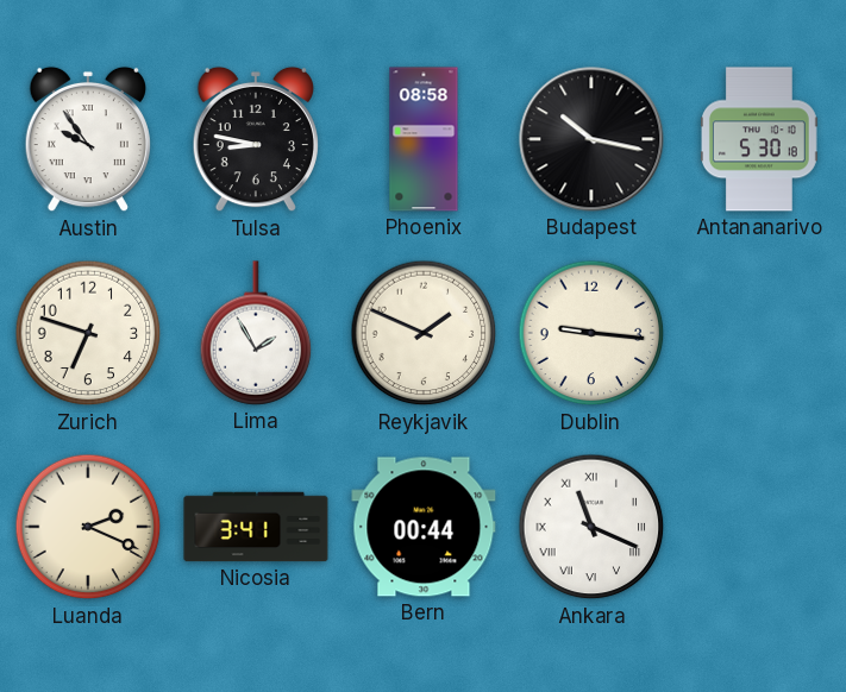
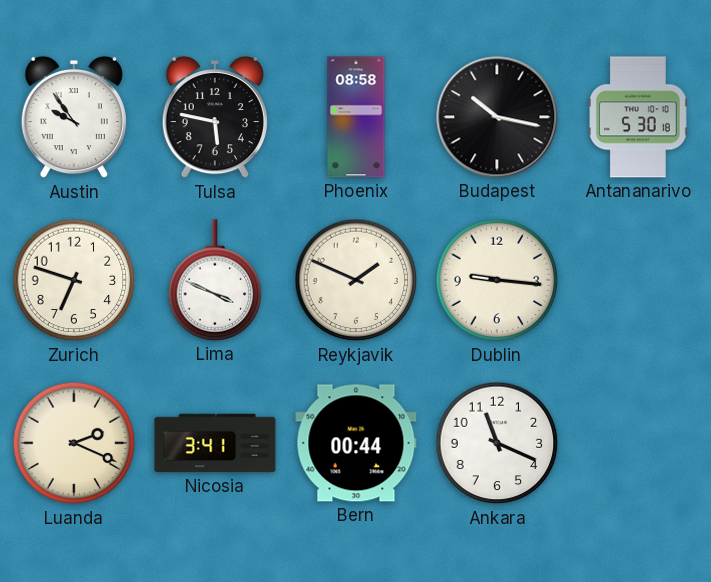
Tulsa: 8:47 -> 5:47
Lima: 1:55 -> 3:49
Ankara numerals: Roman -> Arabic
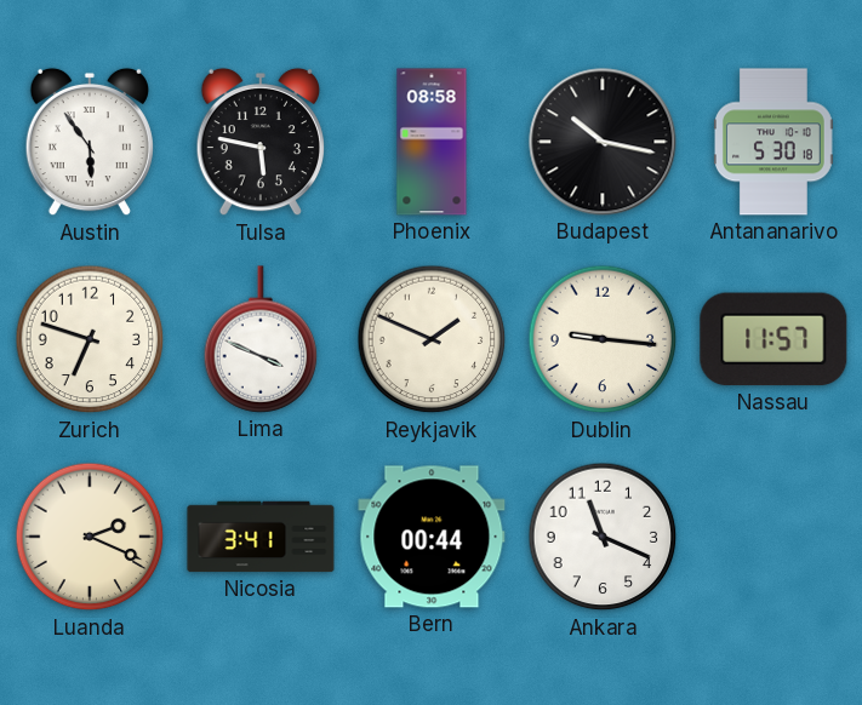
Austin: 9:54 -> 5:54
Nassau: none -> 11:57
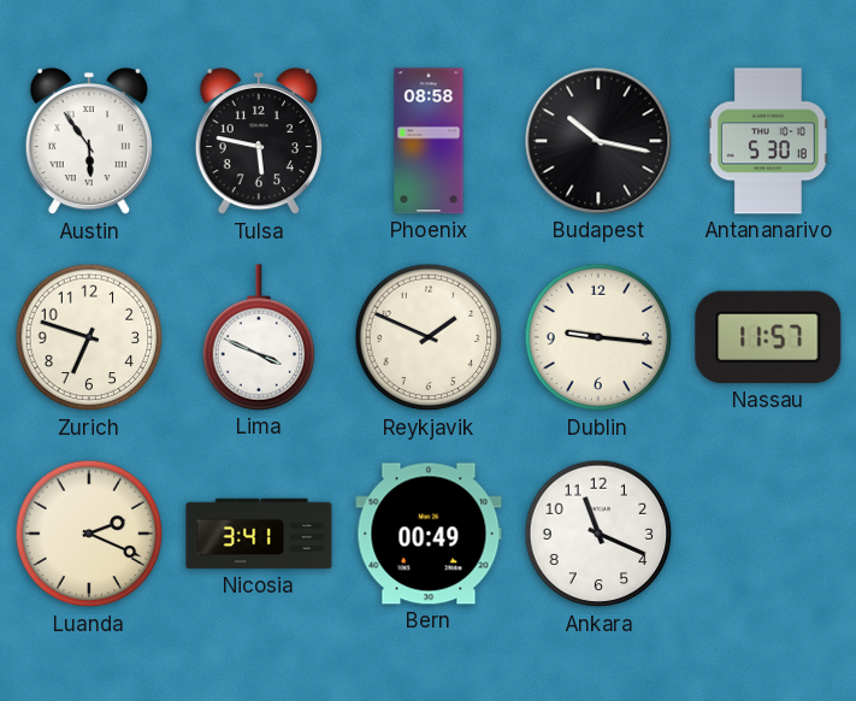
Bern: 00:44 -> 00:49
